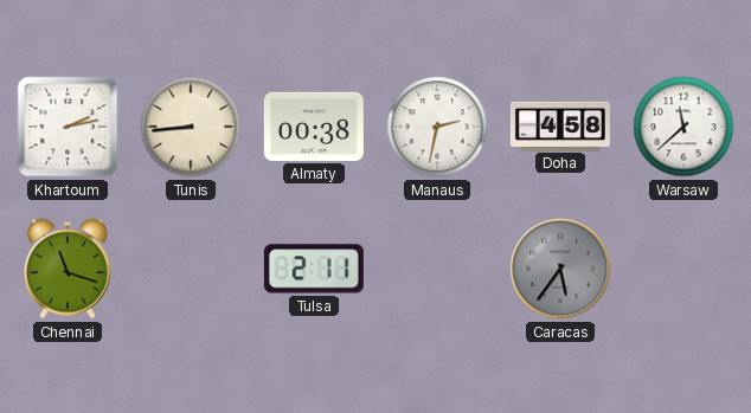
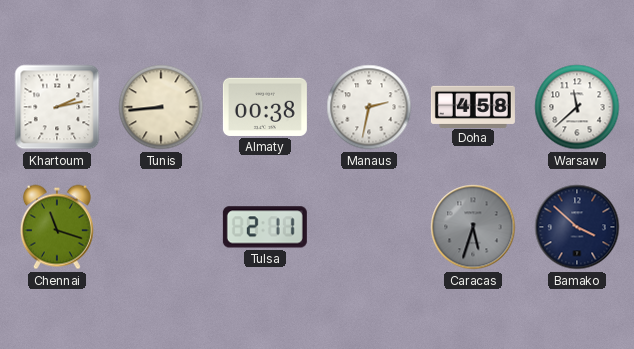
Caracas: 5:36 -> 5:33
Bamako: none -> 3:52
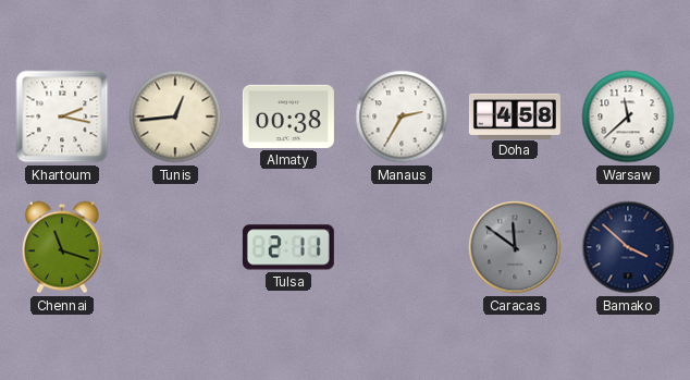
Khartoum: 2:13 -> 2:17
Tunis: 8:44 -> 12:44
Manaus: 2:32 -> 2:35
Caracas: 5:33 -> 11:51
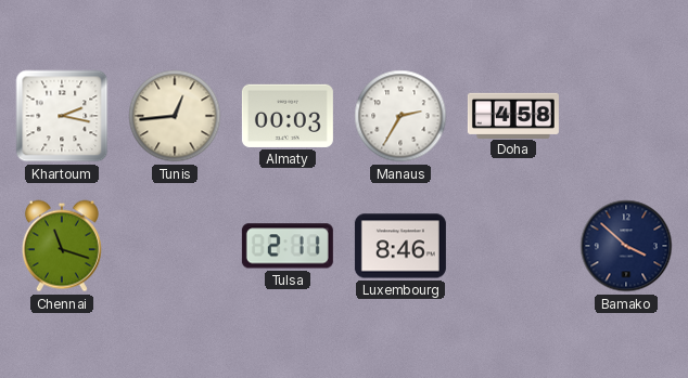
Almaty: 00:38 -> 00:03
Warsaw: 11:38 -> none
Luxembourg: none -> 8:46
Caracas: 11:51 -> none
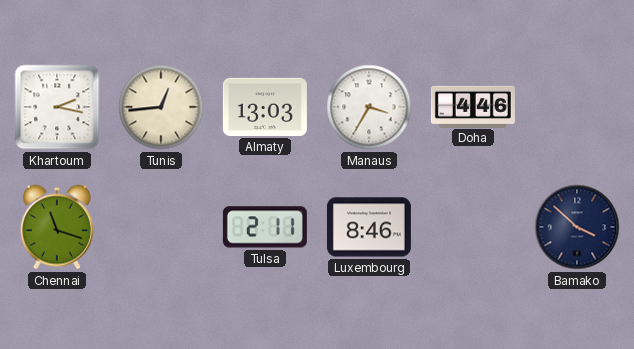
Almaty: 00:03 -> 13:03
Manaus: 2:35 -> 3:35
Doha: 4:58 -> 4:46
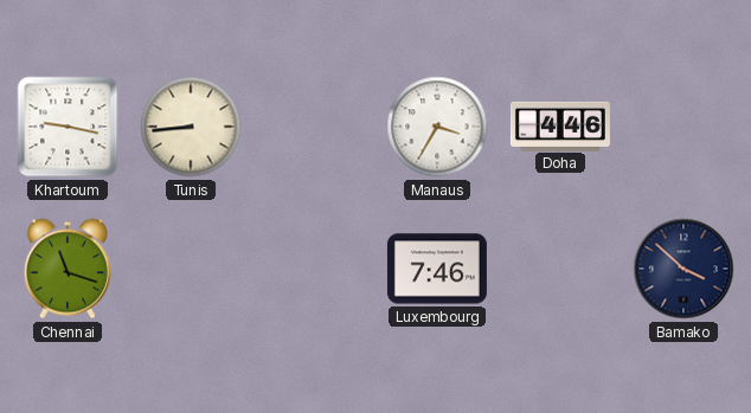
Khartoum: 2:17 -> 9:17
Tunis: 12:44 -> 8:44
Almaty: 13:03 -> none
Tulsa: 2:11 -> none
Luxembourg: 8:46 -> 7:46
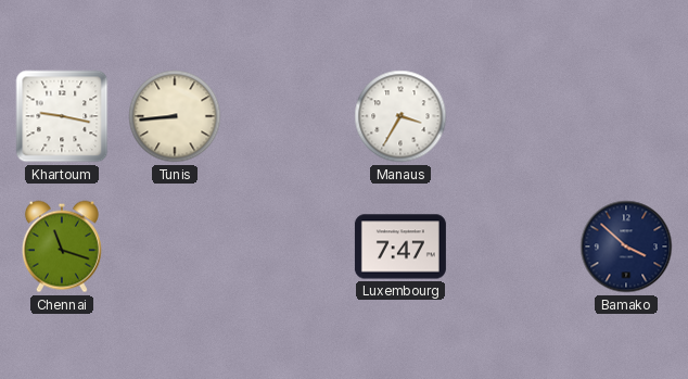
Doha: 4:46 -> none
Luxembourg: 7:46 -> 7:47
